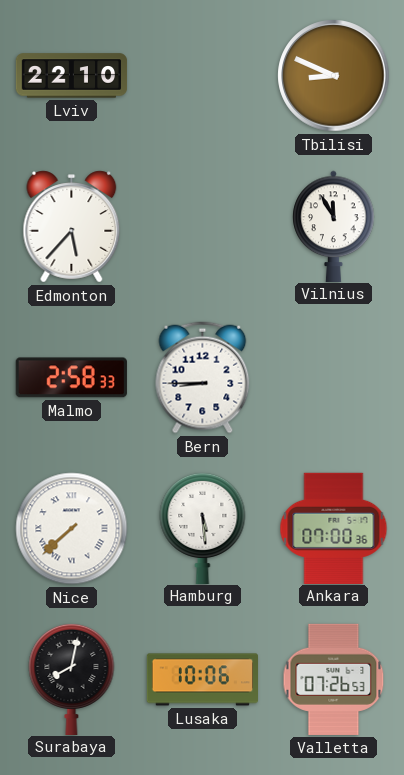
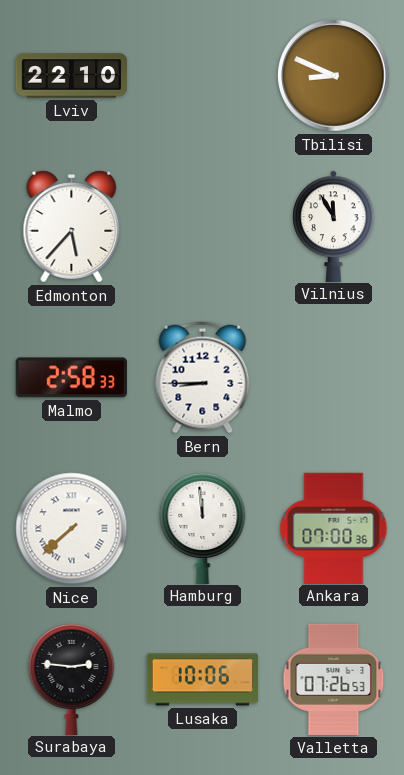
Hamburg: 5:29 -> 11:59
Surabaya: 8:02 -> 2:46
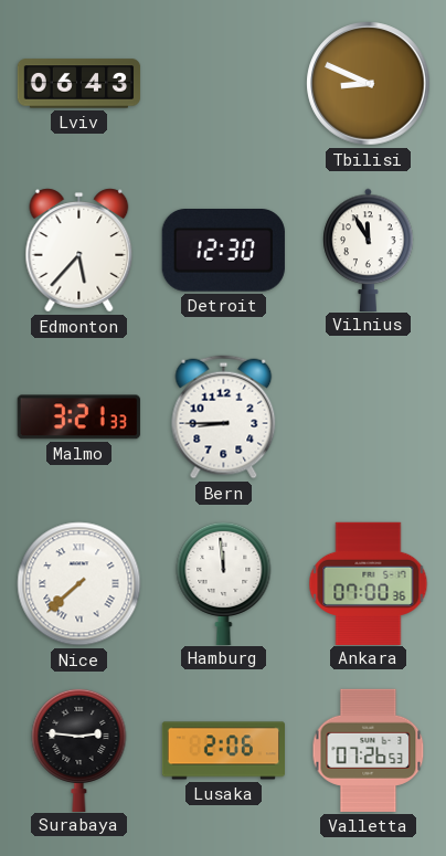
Lviv: 22:10 -> 06:43
Detroit: none -> 12:30
Malmo: 2:58 -> 3:21
Lusaka: 10:06 -> 2:06
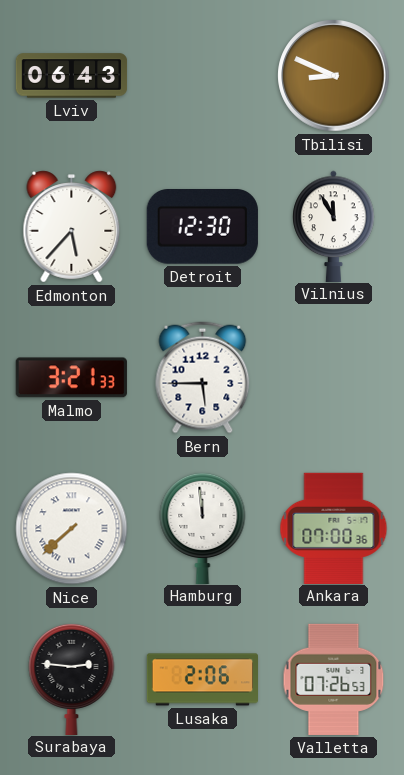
Bern: 8:45 -> 5:45
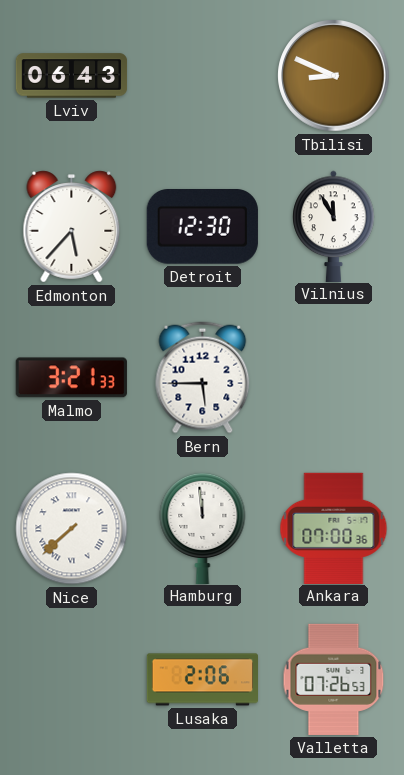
Surabaya: 2:46 -> none
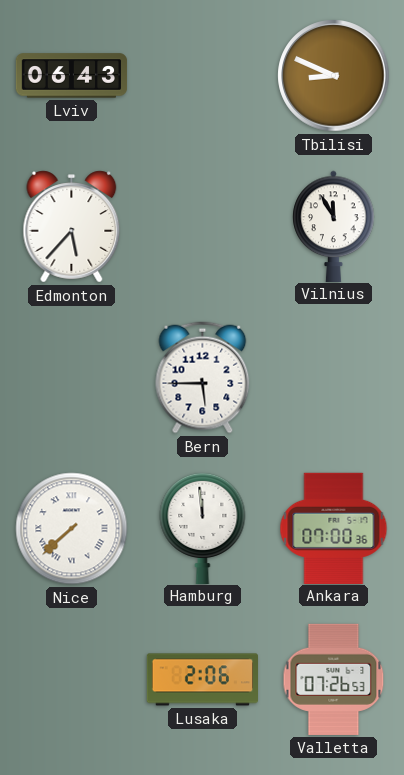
Detroit: 12:30 -> none
Malmo: 3:21 -> none
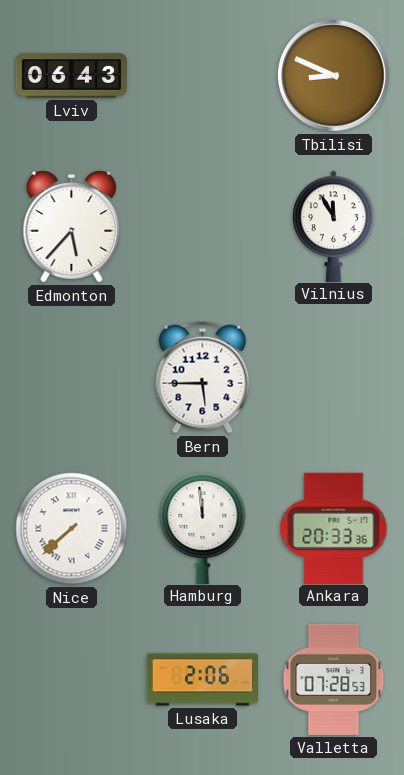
Ankara: 07:00 -> 20:33
Valletta: 07:26 -> 07:28
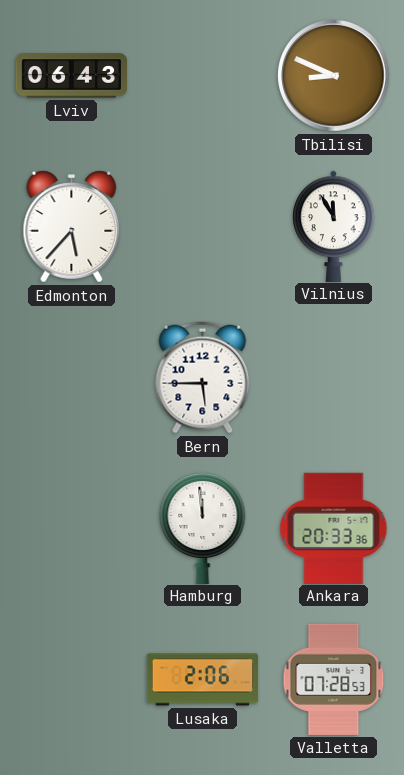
Nice: 7:38 -> none
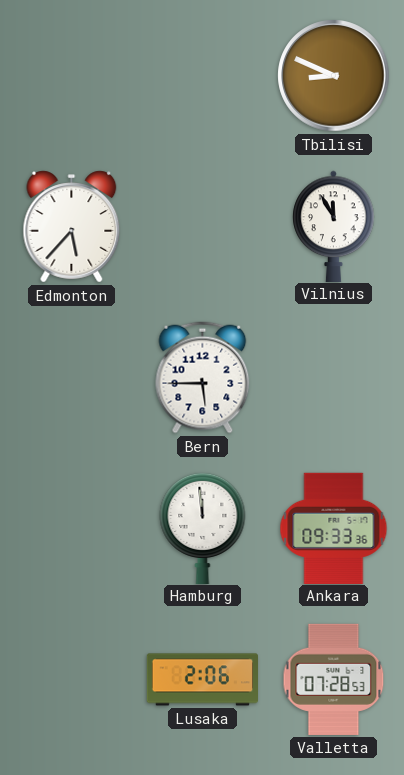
Lviv: 06:43 -> none
Ankara: 20:33 -> 09:33
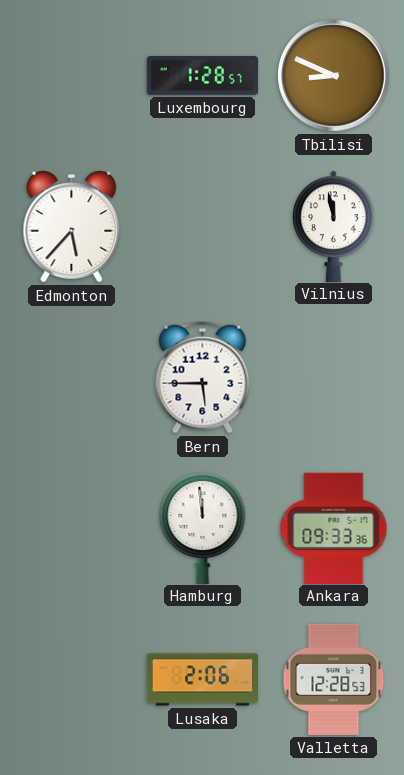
Luxembourg: none -> 1:28
Vilnius: 11:55 -> 11:58
Valletta: 07:28 -> 12:28
